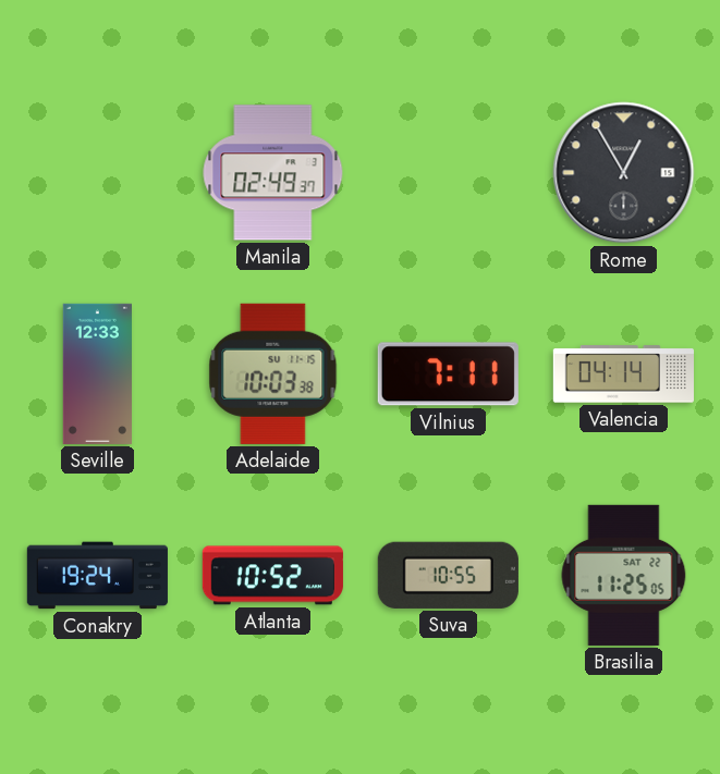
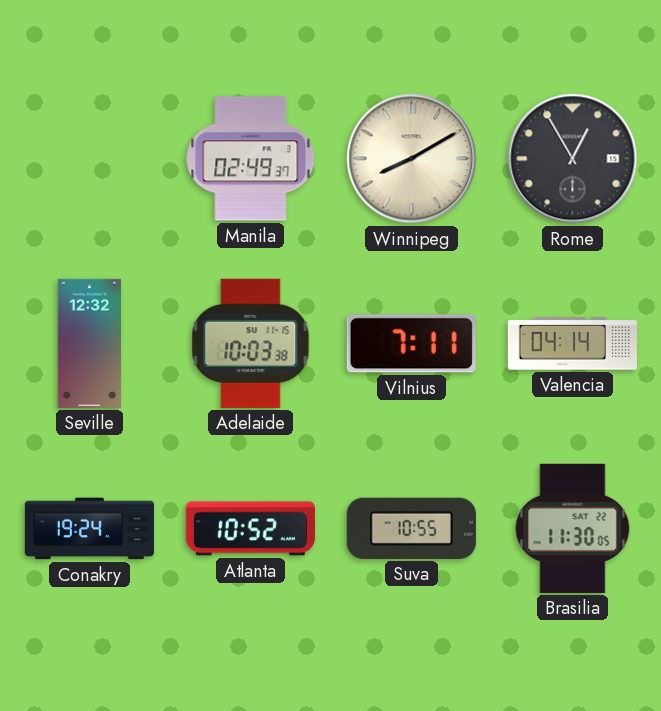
Winnipeg: none -> 8:10
Seville: 12:33 -> 12:32
Brasilia: 11:25 -> 11:30
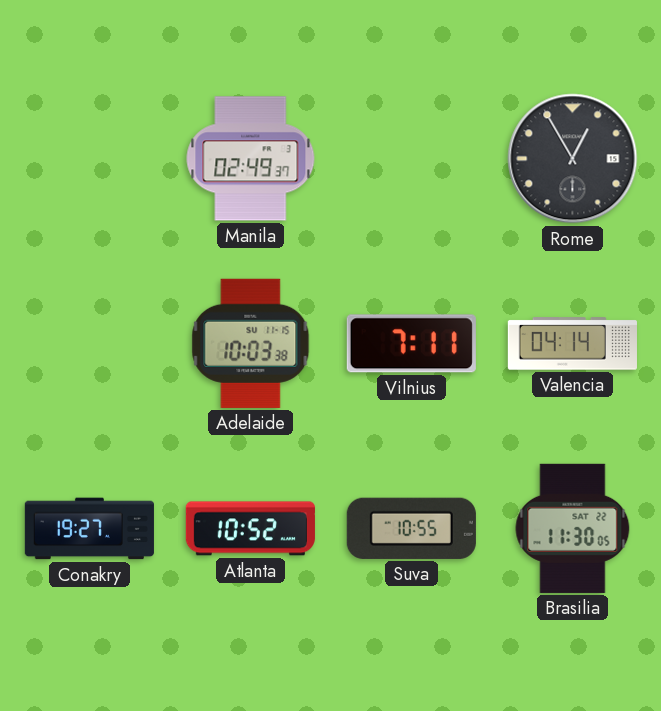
Winnipeg: 8:10 -> none
Seville: 12:32 -> none
Conakry: 19:24 -> 19:27
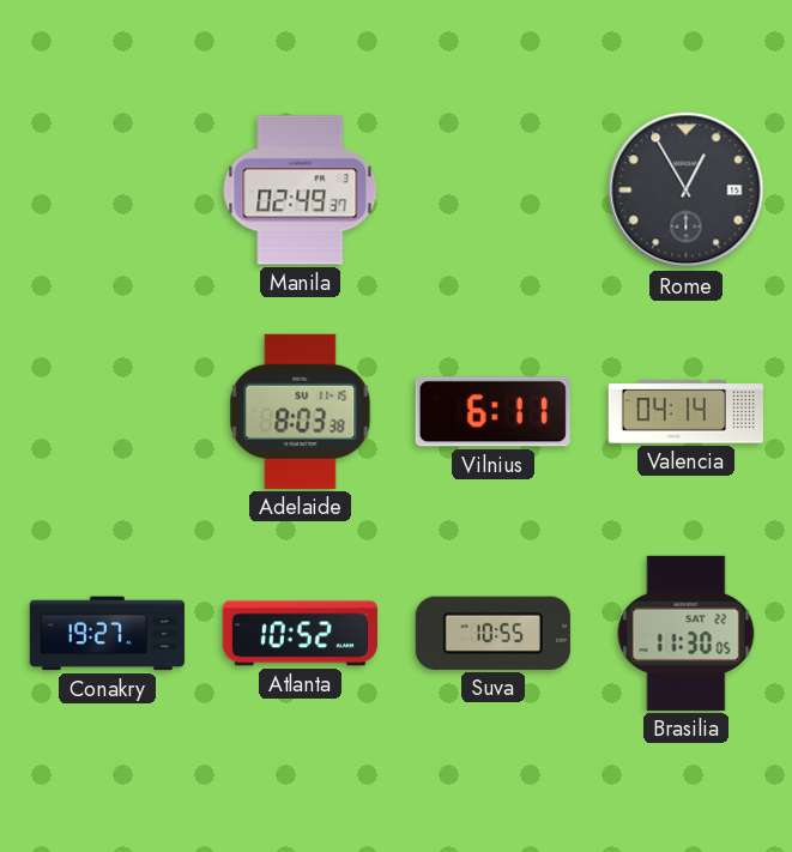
Adelaide: 10:03 -> 8:03
Vilnius: 7:11 -> 6:11
